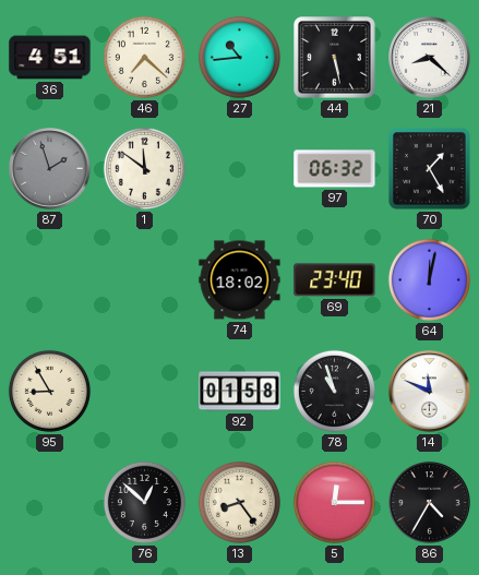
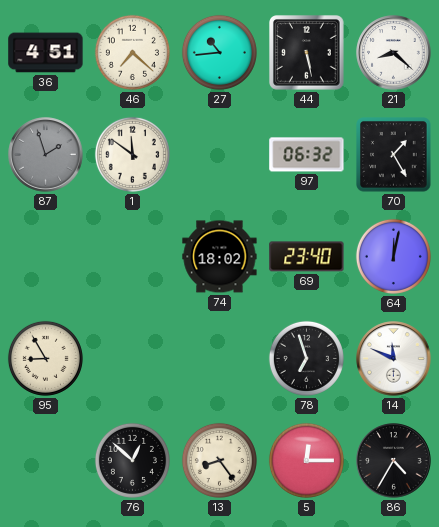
92: 01:58 -> none
78: 10:57 -> 6:57
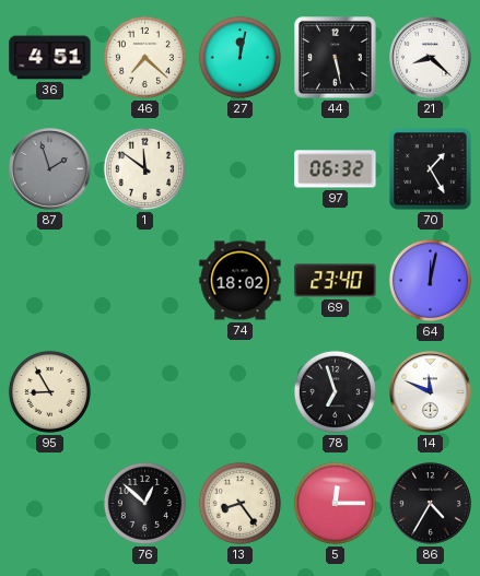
27: 10:44 -> 12:02
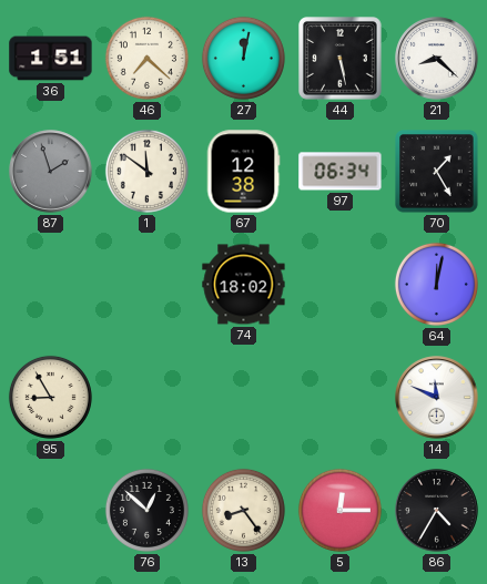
36: 4:51 -> 1:51
67: none -> 12:38
97: 06:32 -> 06:34
69: 23:40 -> none
78: 6:57 -> none
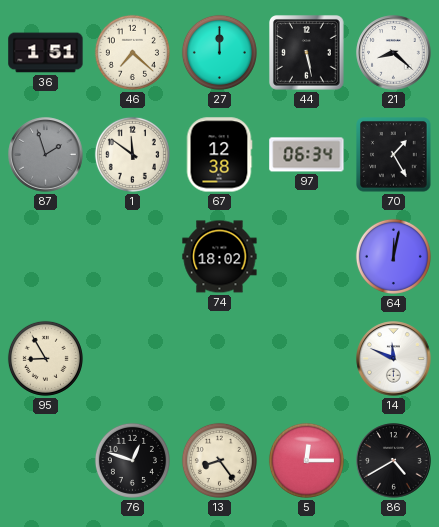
27: 12:02 -> 12:00
76: 12:52 -> 12:48
86: 4:35 -> 4:40
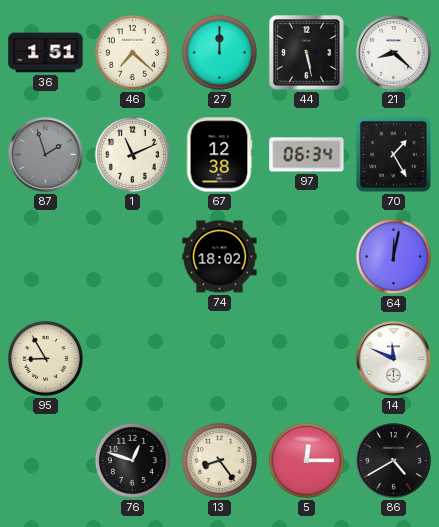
1: 11:51 -> 11:11
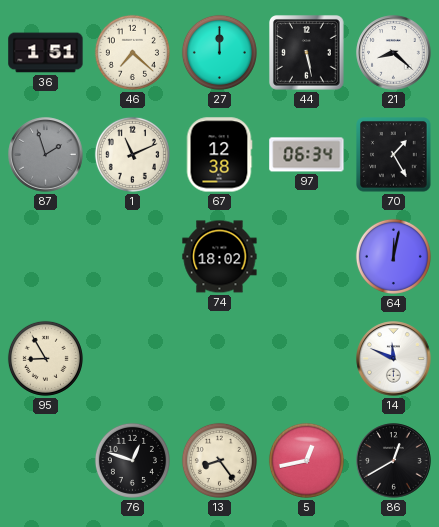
5: 12:15 -> 12:43
86: 4:40 -> 12:40
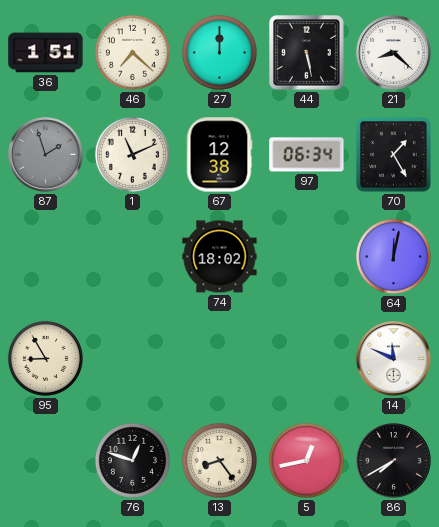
86: 12:40 -> 7:40
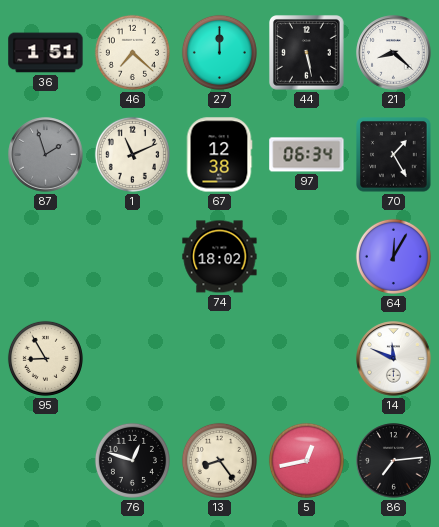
64: 12:02 -> 12:05
86: 7:40 -> 7:14
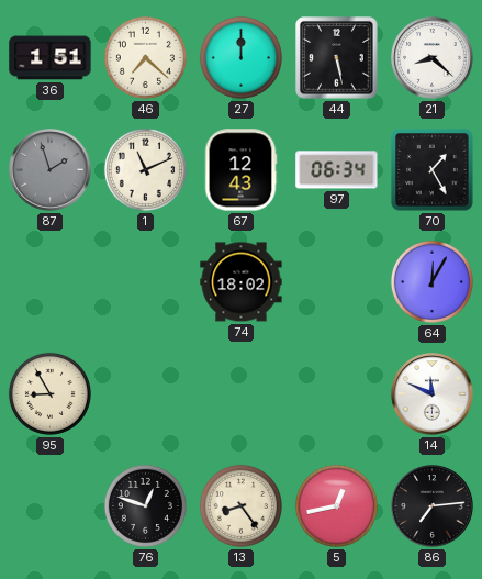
67: 12:38 -> 12:43
